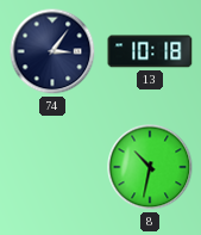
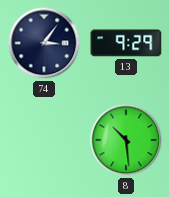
13: 10:18 -> 9:29
8: 10:32 -> 10:29
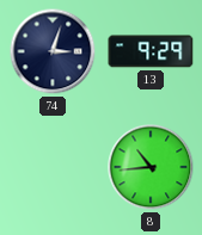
74: 3:06 -> 3:03
8: 10:29 -> 10:44
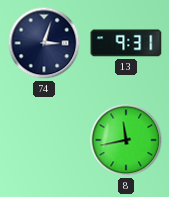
13: 9:29 -> 9:31
8: 10:44 -> 11:43
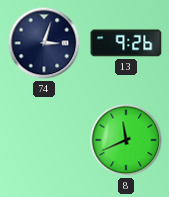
13: 9:31 -> 9:26
8: 11:43 -> 11:41
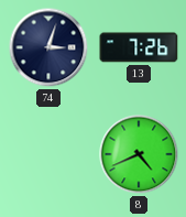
13: 9:26 -> 7:26
8: 11:41 -> 4:41
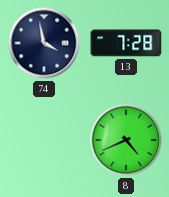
74: 3:03 -> 3:58
13: 7:26 -> 7:28
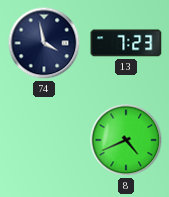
13: 7:28 -> 7:23
